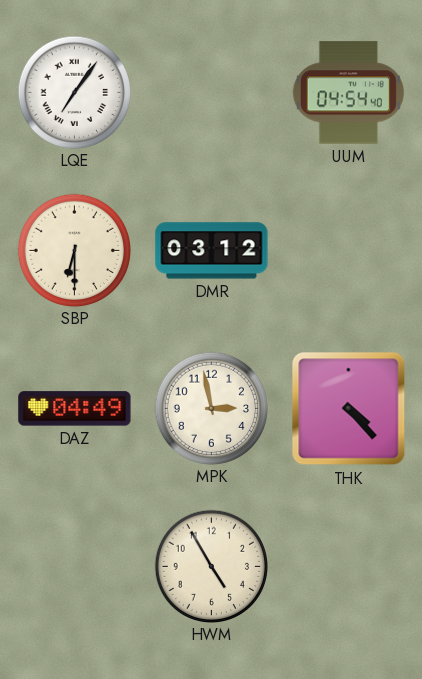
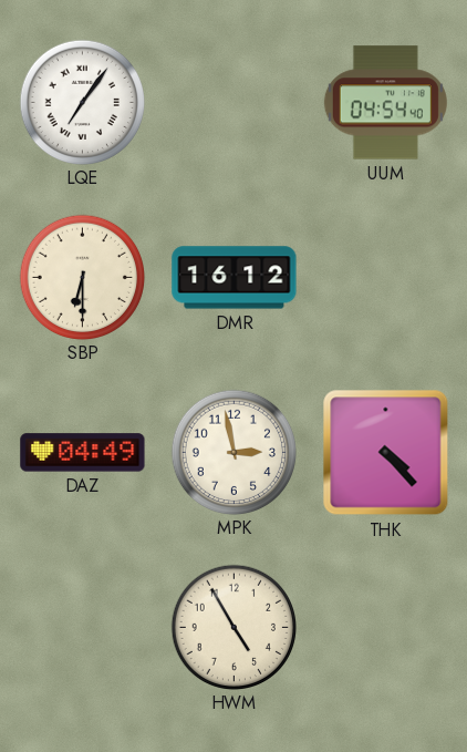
DMR: 03:12 -> 16:12
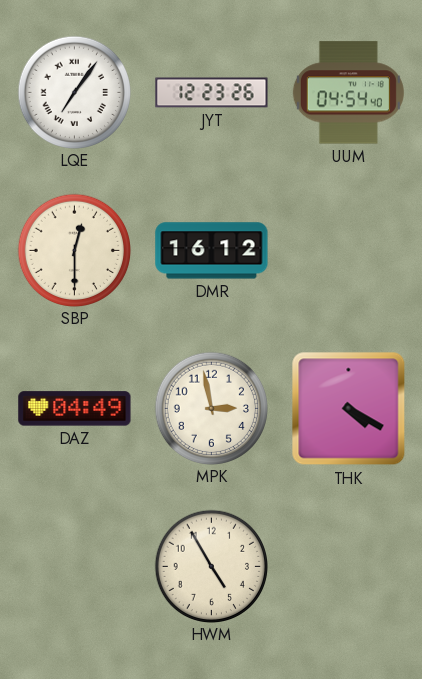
JYT: none -> 12:23
SBP: 6:30 -> 12:30
THK: 4:23 -> 4:20
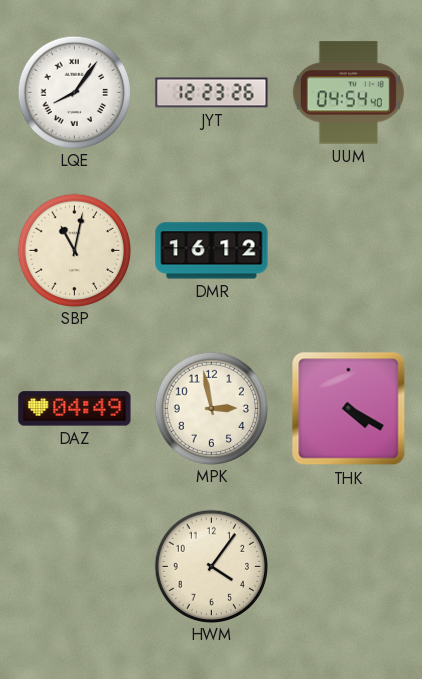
LQE: 7:06 -> 8:06
SBP: 12:30 -> 11:02
HWM: 4:55 -> 4:06
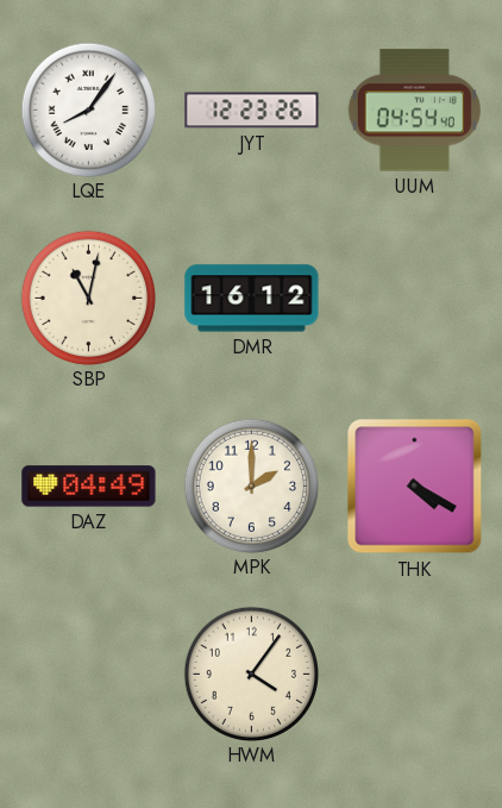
MPK: 2:58 -> 2:00
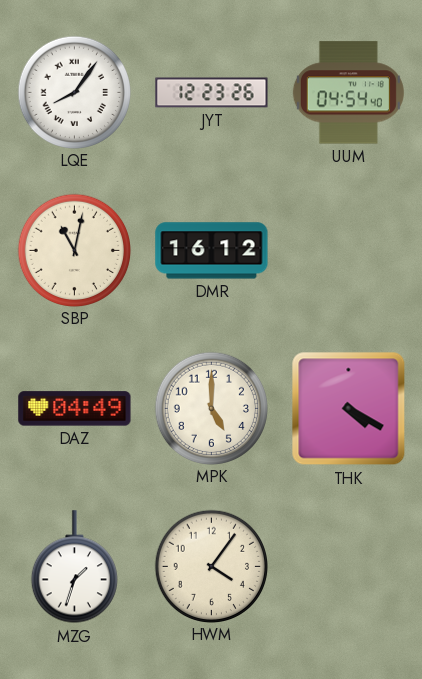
MPK: 2:00 -> 5:00
MZG: none -> 1:33
